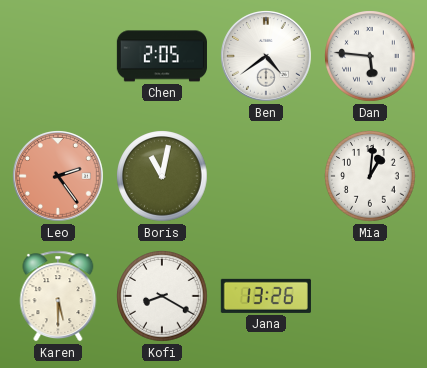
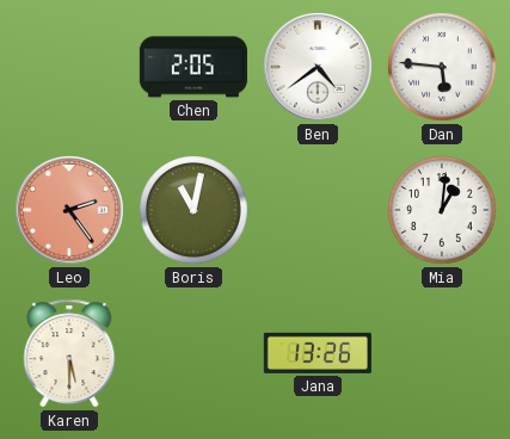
Kofi: 8:20 -> none
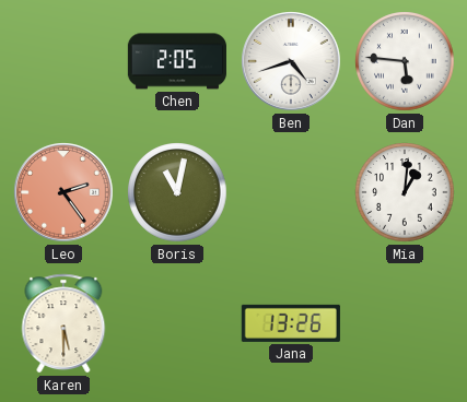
Ben: 4:39 -> 4:42
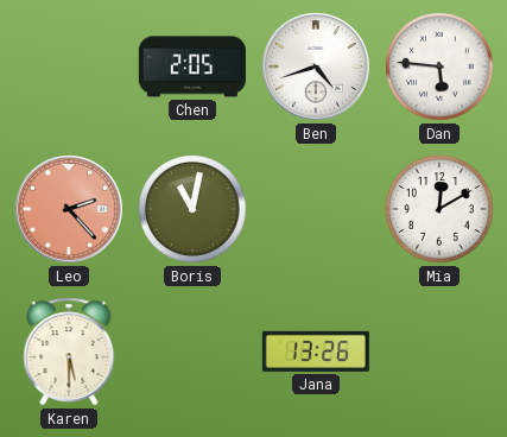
Leo: 2:24 -> 2:23
Mia: 1:01 -> 12:10
